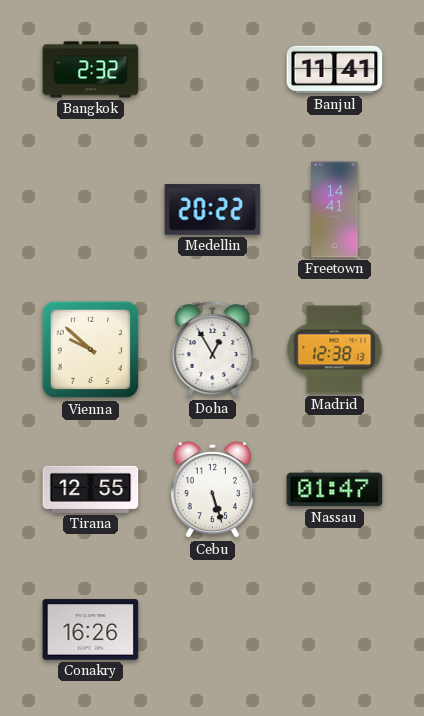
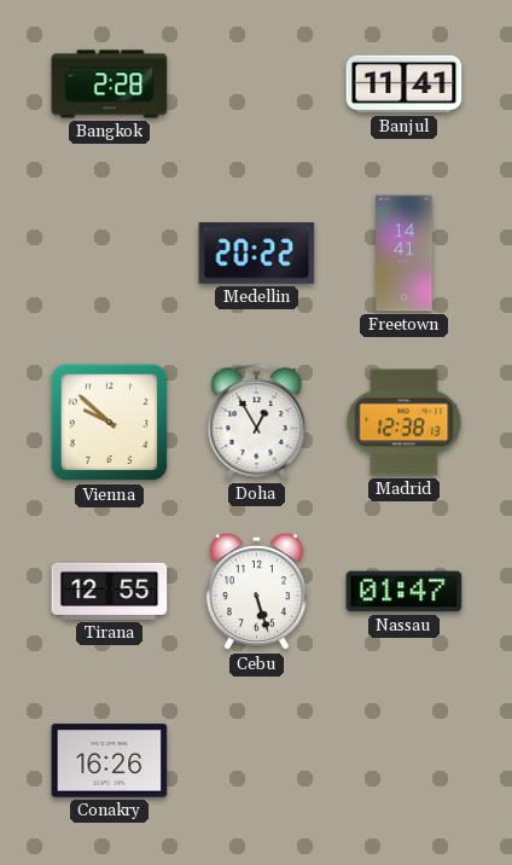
Bangkok: 2:32 -> 2:28
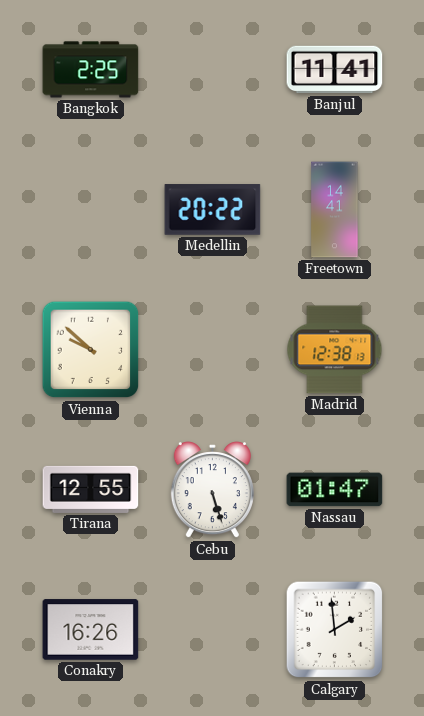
Bangkok: 2:28 -> 2:25
Doha: 12:55 -> none
Calgary: none -> 1:59
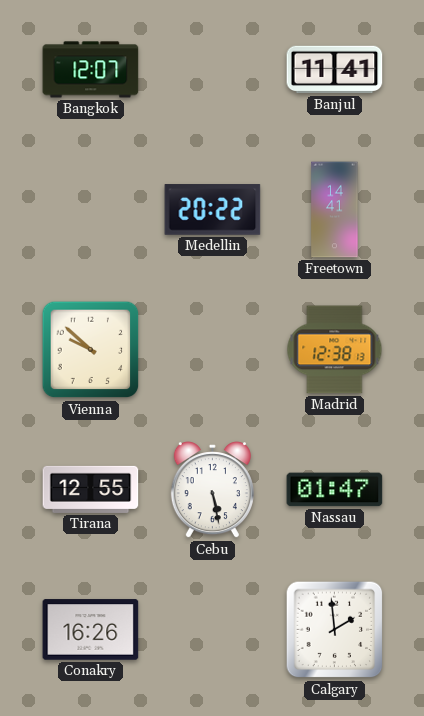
Bangkok: 2:25 -> 12:07
Cebu: 5:27 -> 5:28
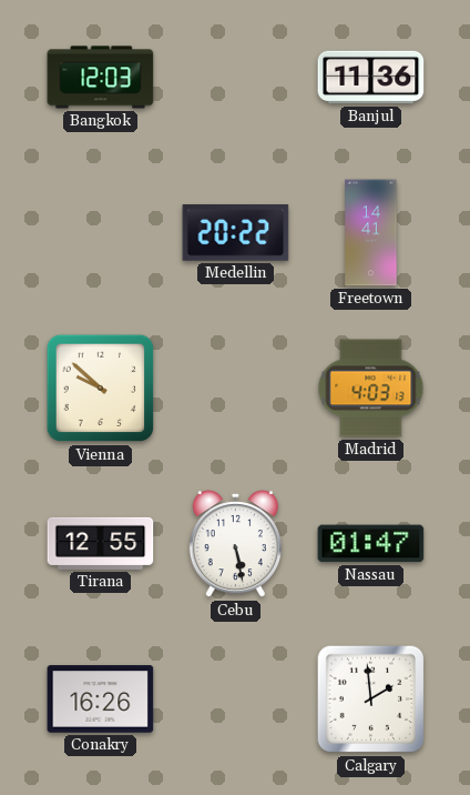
Bangkok: 12:07 -> 12:03
Banjul: 11:41 -> 11:36
Madrid: 12:38 -> 4:03
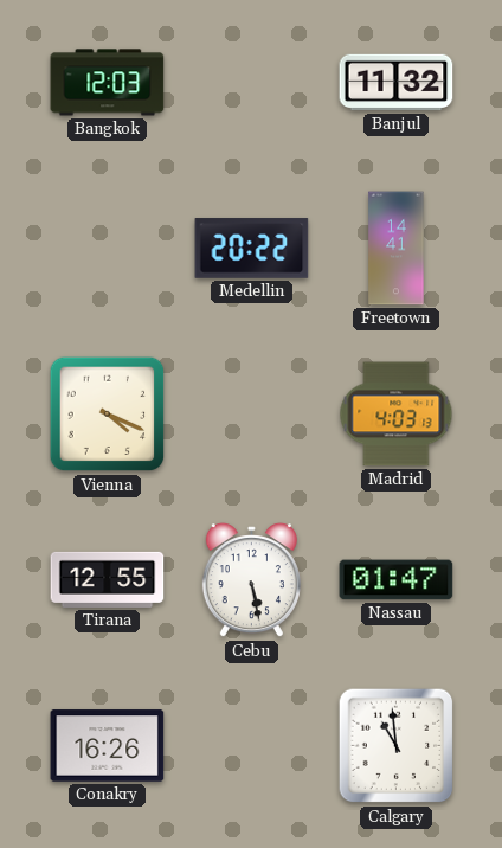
Banjul: 11:36 -> 11:32
Vienna: 9:52 -> 4:19
Calgary: 1:59 -> 10:59
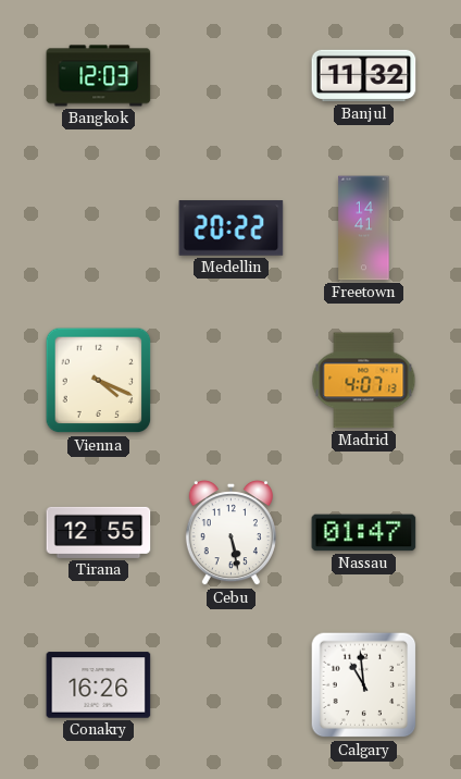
Madrid: 4:03 -> 4:07
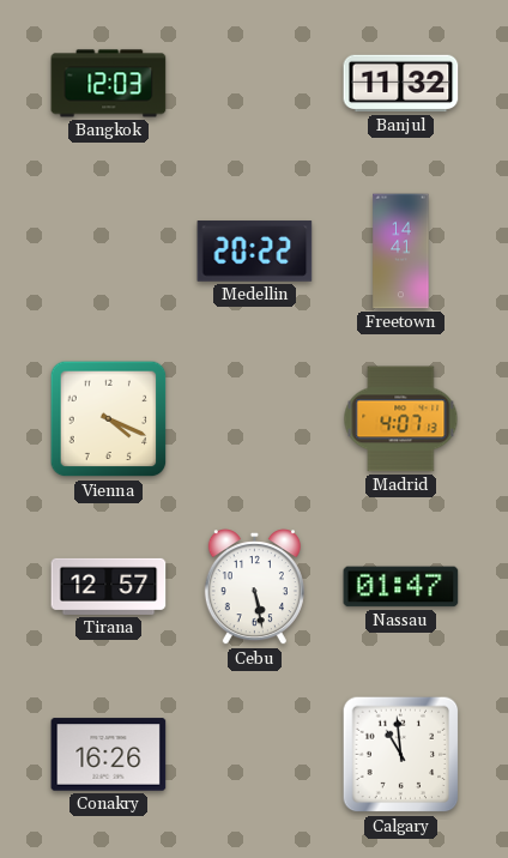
Tirana: 12:55 -> 12:57
